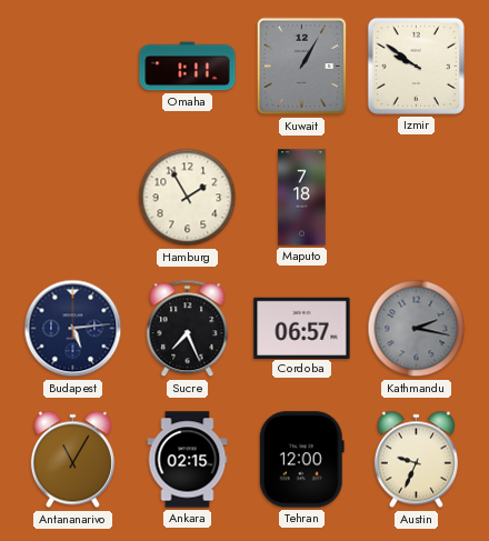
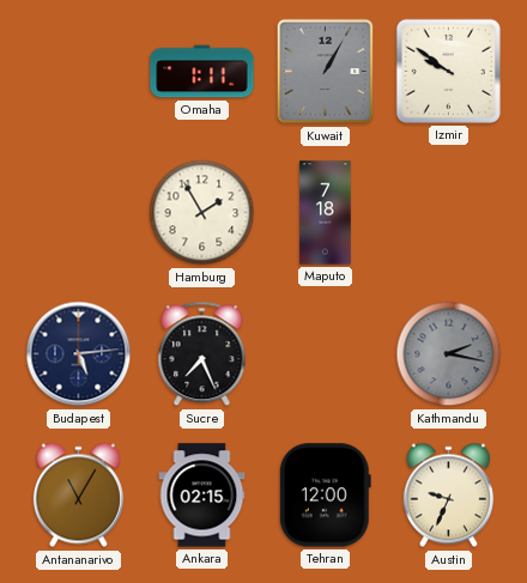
Cordoba: 06:57 -> none
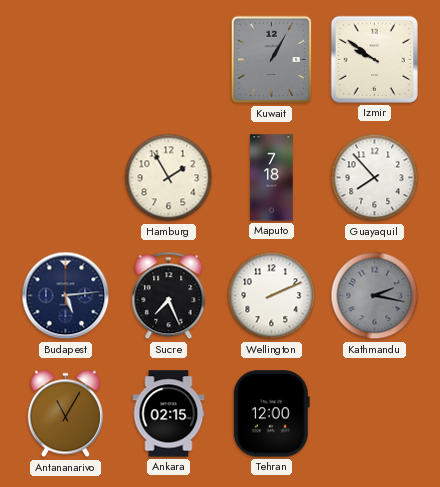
Omaha: 1:11 -> none
Guayaquil: none -> 7:53
Wellington: none -> 2:11
Austin: 9:34 -> none
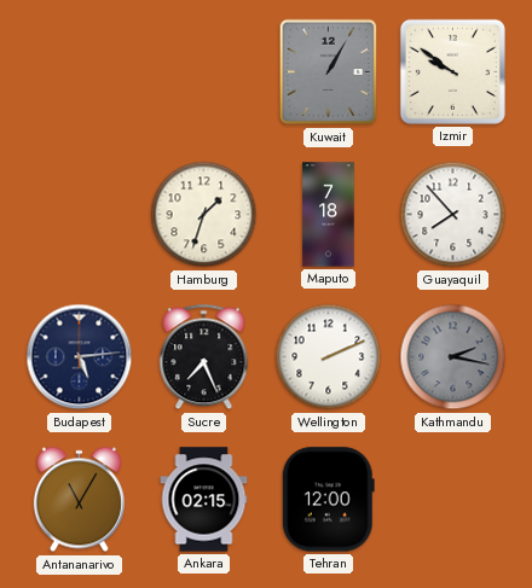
Hamburg: 1:55 -> 1:33
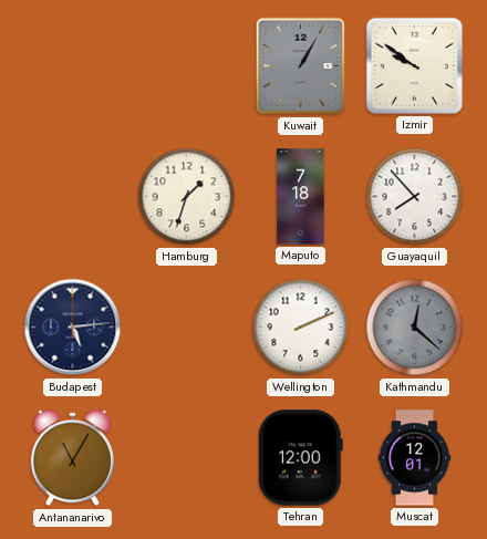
Sucre: 7:26 -> none
Kathmandu: 2:17 -> 12:22
Ankara: 02:15 -> none
Muscat: none -> 12:01
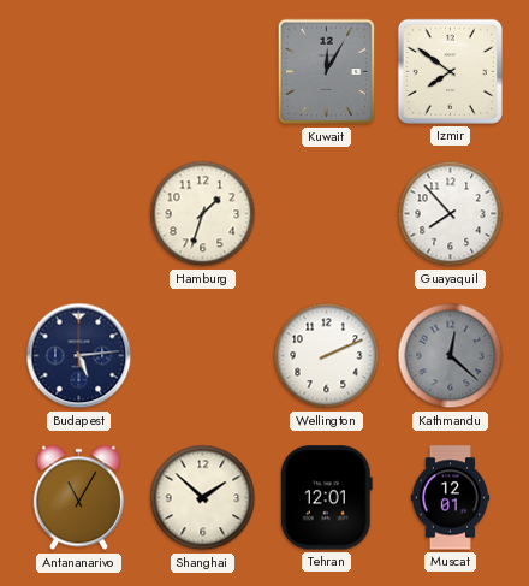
Kuwait: 1:05 -> 12:05
Izmir: 9:51 -> 7:51
Maputo: 7:18 -> none
Shanghai: none -> 1:52
Tehran: 12:00 -> 12:01
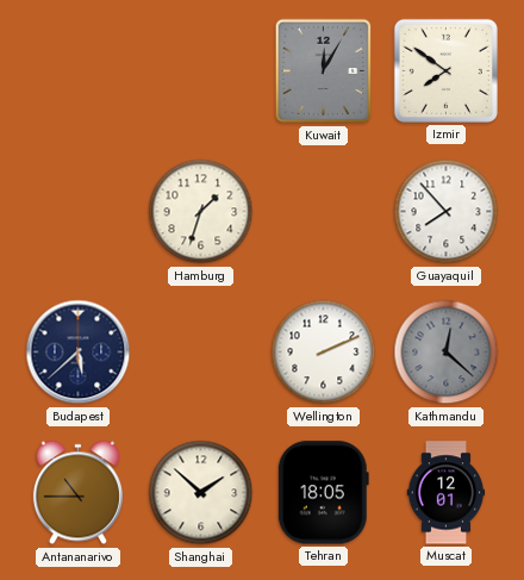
Budapest: 5:14 -> 5:38
Antananarivo: 11:05 -> 10:45
Tehran: 12:01 -> 18:05
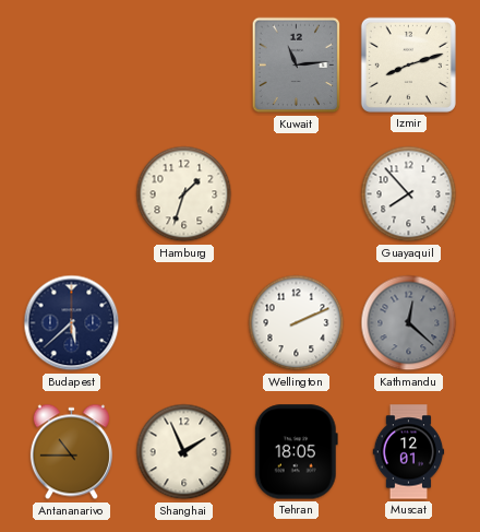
Kuwait: 12:05 -> 11:14
Izmir: 7:51 -> 8:12
Shanghai: 1:52 -> 1:56
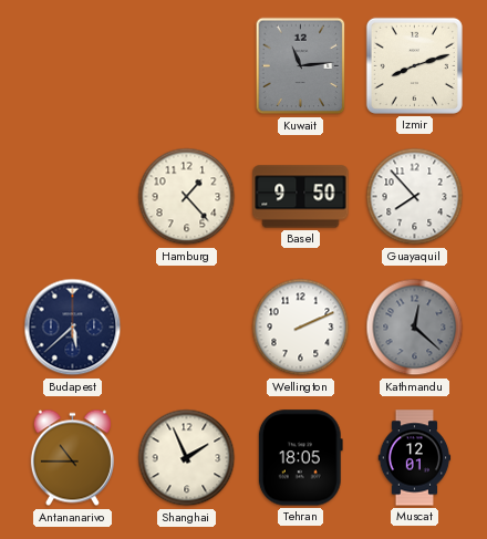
Hamburg: 1:33 -> 1:23
Basel: none -> 9:50
